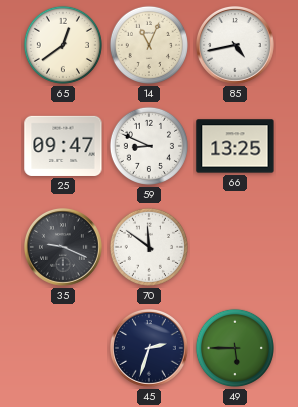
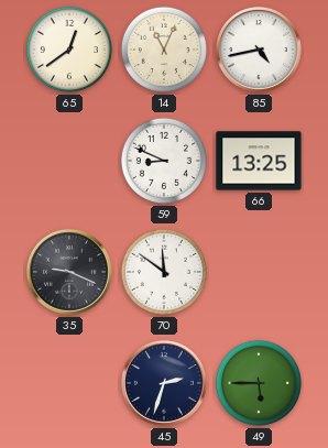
25: 09:47 -> none
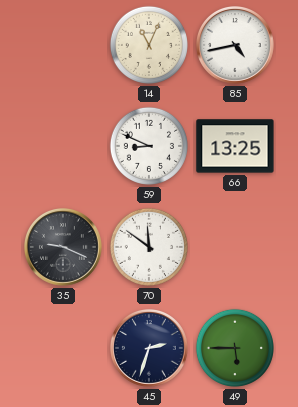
65: 12:39 -> none
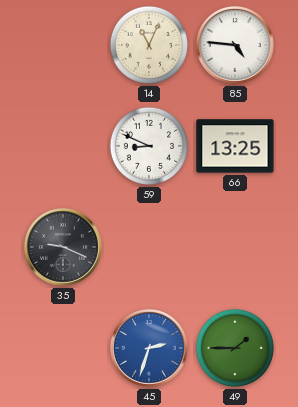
85: 4:43 -> 4:46
70: 11:51 -> none
45 dial: navy -> blue
49: 5:45 -> 1:45
